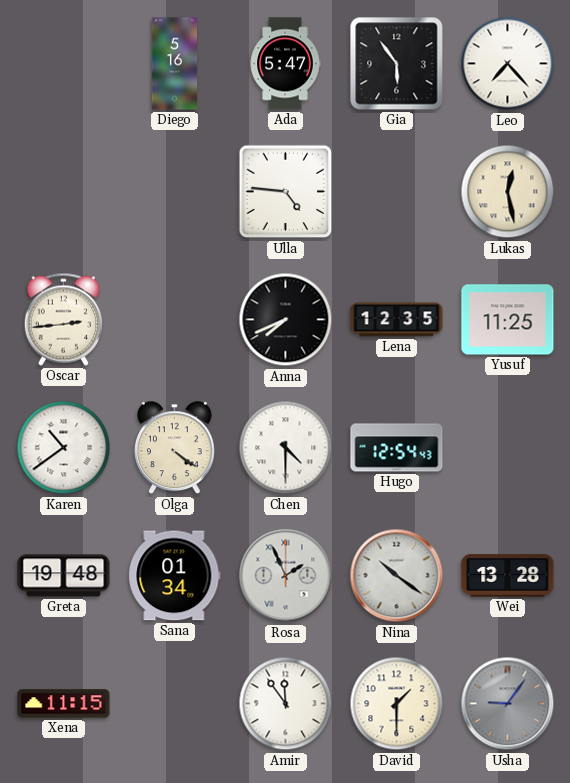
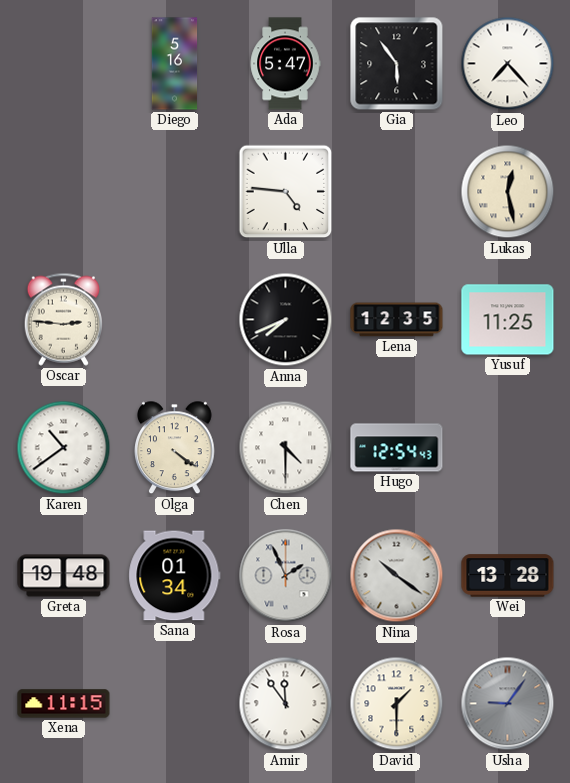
Oscar: 2:44 -> 2:46
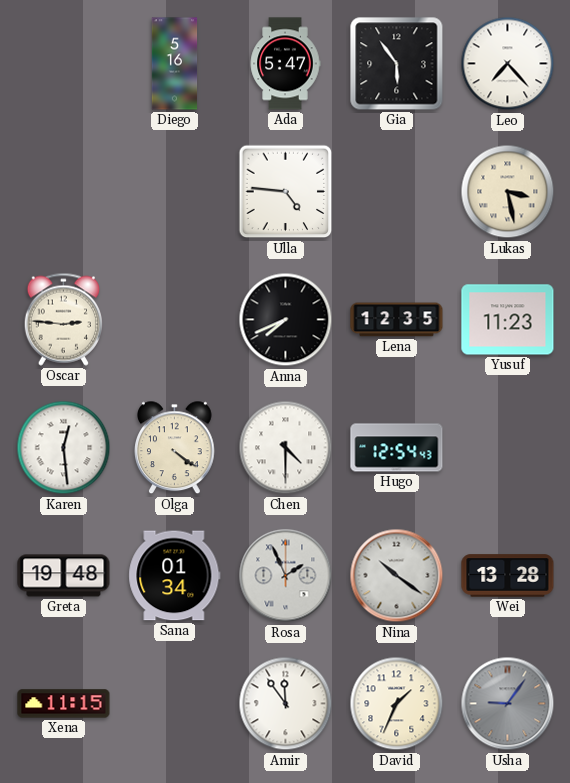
Lukas: 12:28 -> 3:28
Yusuf: 11:25 -> 11:23
Karen: 10:39 -> 12:29
David: 1:30 -> 1:34
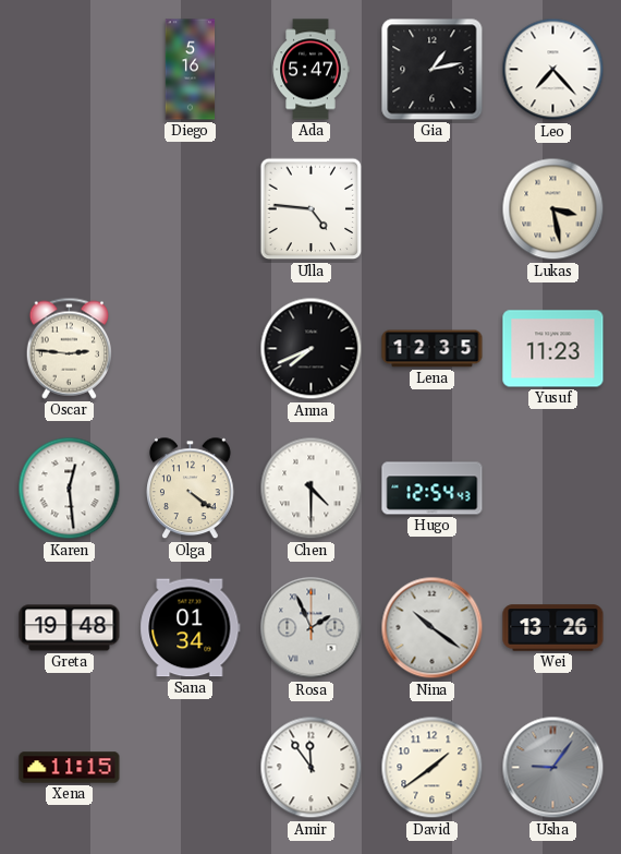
Gia: 5:54 -> 1:13
Wei: 13:28 -> 13:26
David: 1:34 -> 1:39
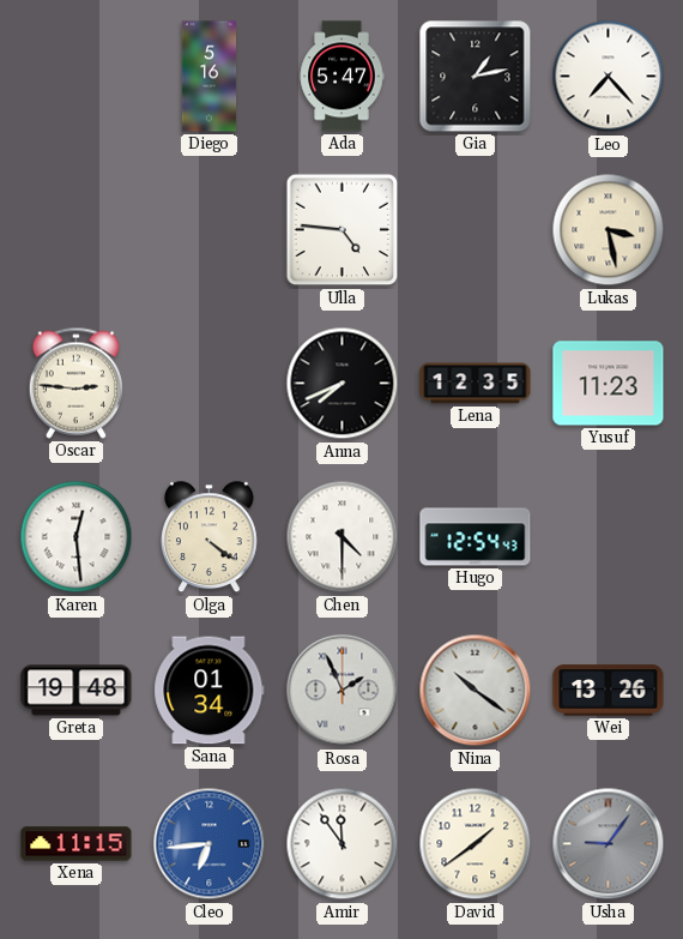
Cleo: none -> 6:44
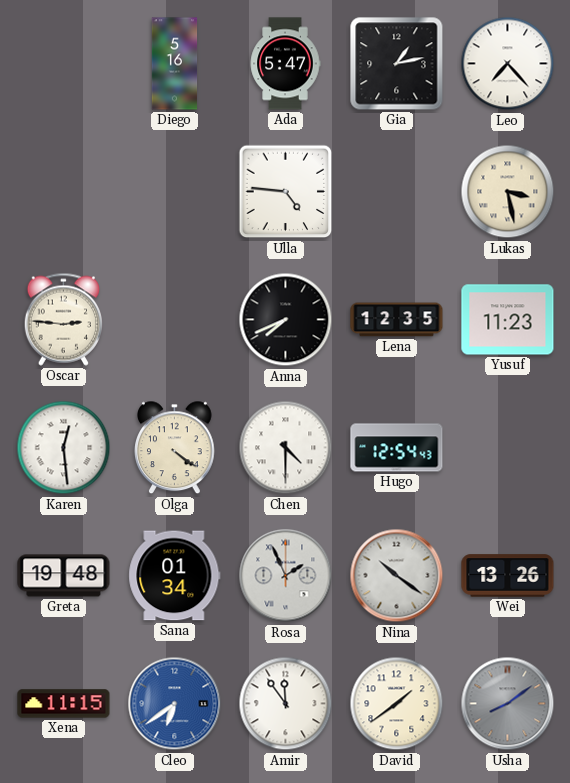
Cleo: 6:44 -> 6:39
Usha: 9:06 -> 8:09
